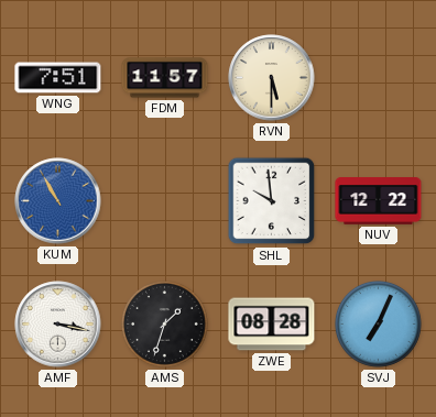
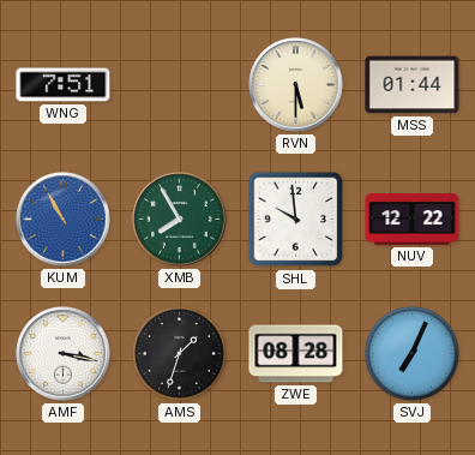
FDM: 11:57 -> none
MSS: none -> 01:44
XMB: none -> 7:55
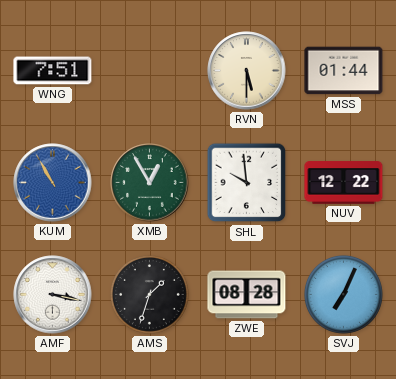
XMB: 7:55 -> 12:55
